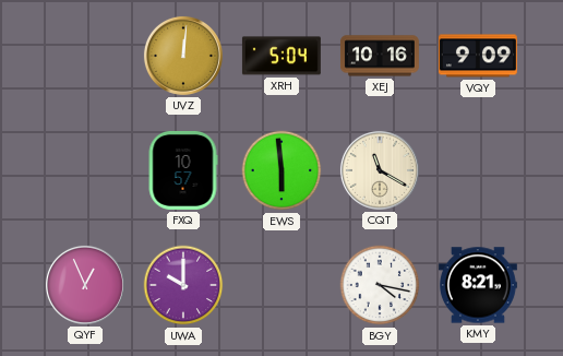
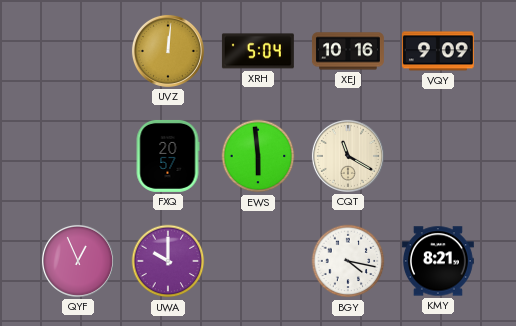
FXQ: 10:57 -> 20:57
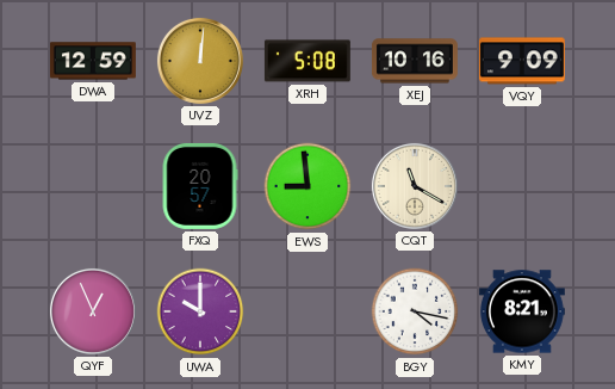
DWA: none -> 12:59
XRH: 5:04 -> 5:08
EWS: 5:59 -> 8:59
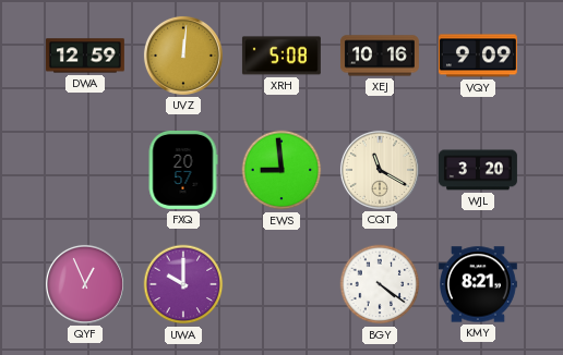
WJL: none -> 3:20
BGY: 4:17 -> 4:21
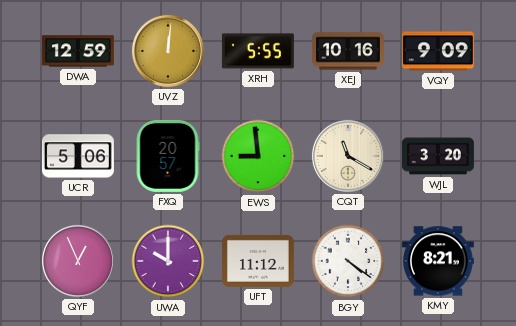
XRH: 5:08 -> 5:55
UCR: none -> 5:06
UFT: none -> 11:12
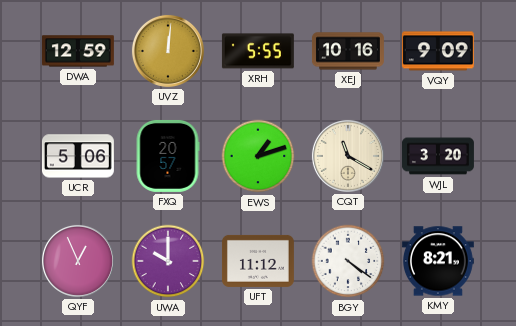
EWS: 8:59 -> 1:12
